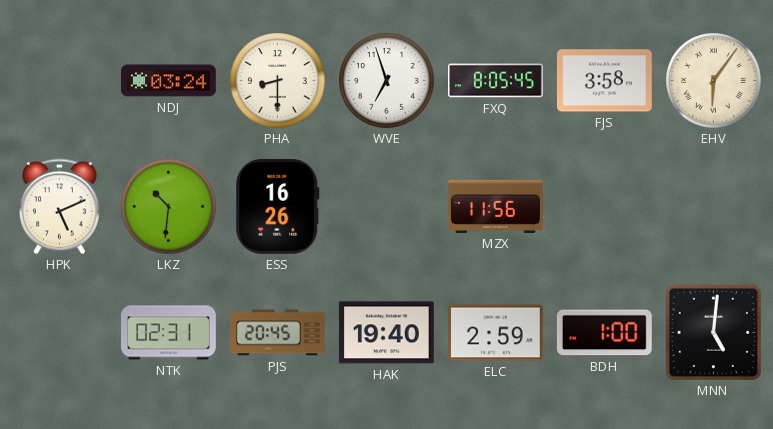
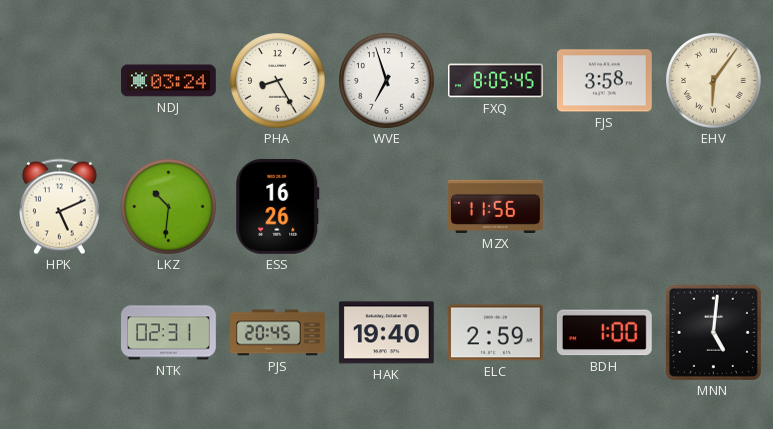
PHA: 8:30 -> 8:25
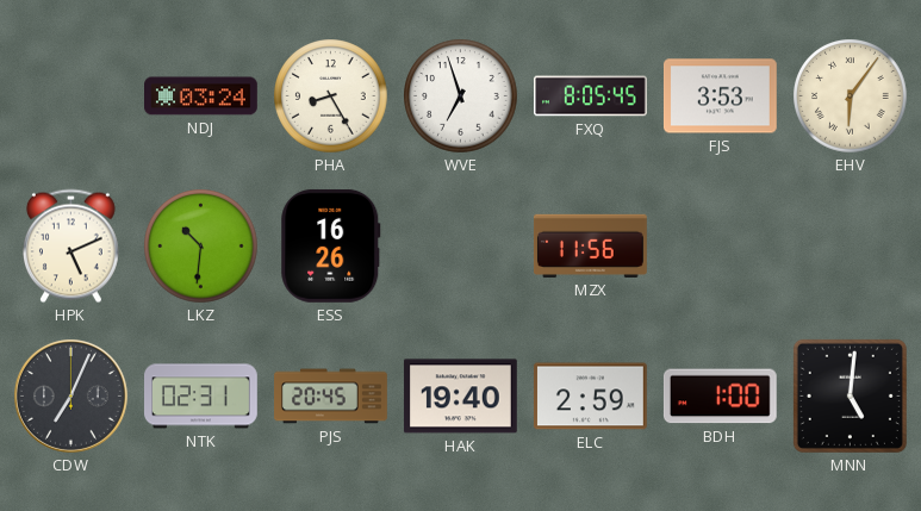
FJS: 3:58 -> 3:53
CDW: none -> 7:04
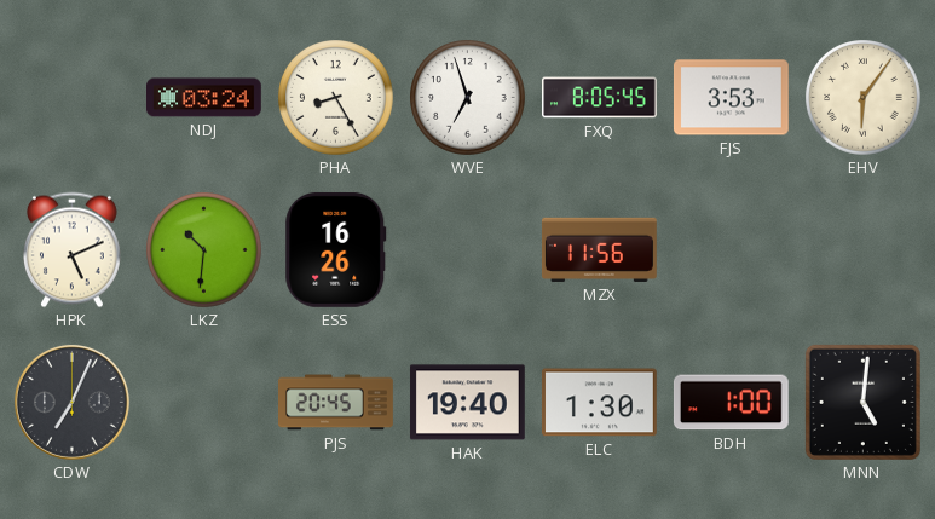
NTK: 02:31 -> none
ELC: 2:59 -> 1:30
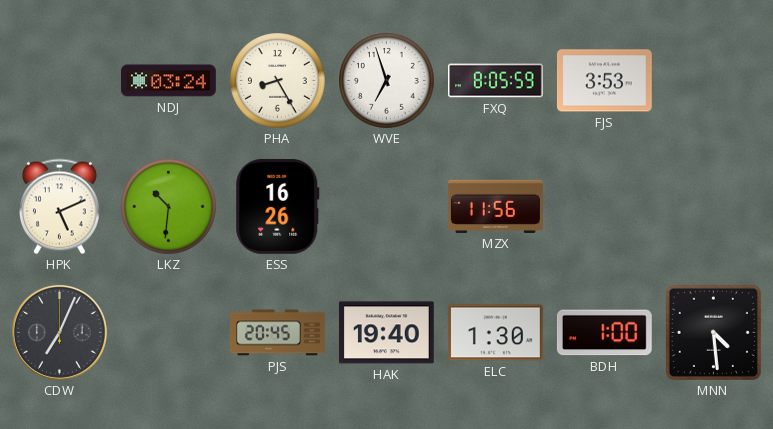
FXQ: 8:05:45 -> 8:05:59
EHV: 6:06 -> none
MNN: 5:01 -> 4:29
